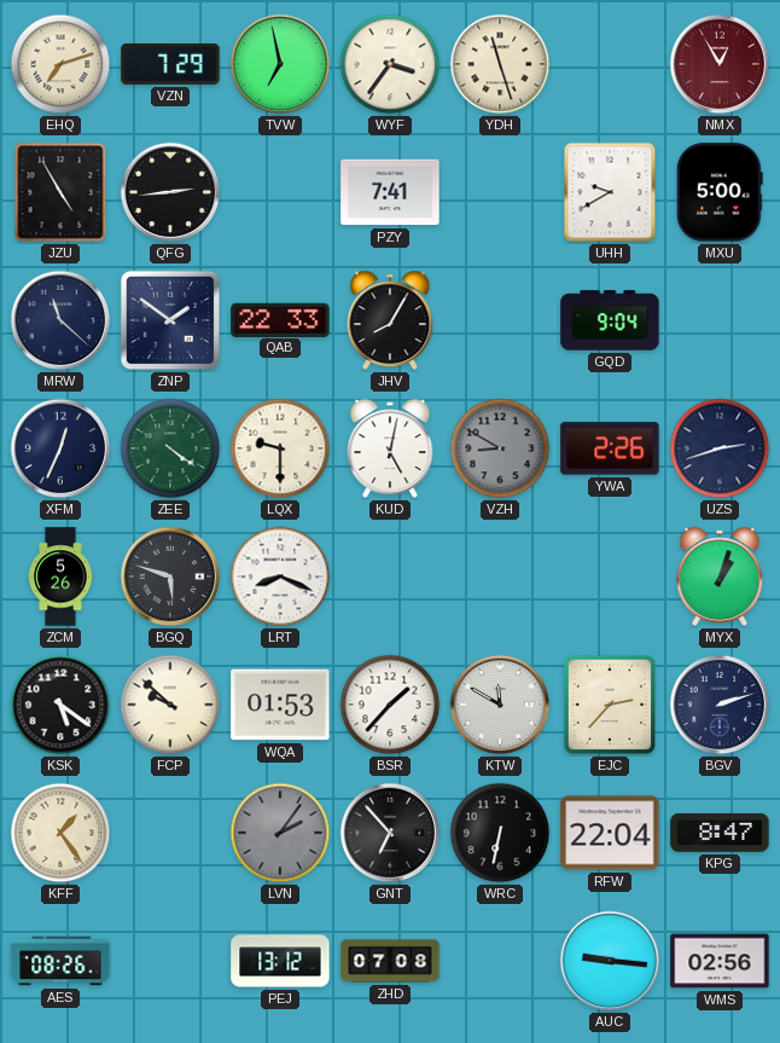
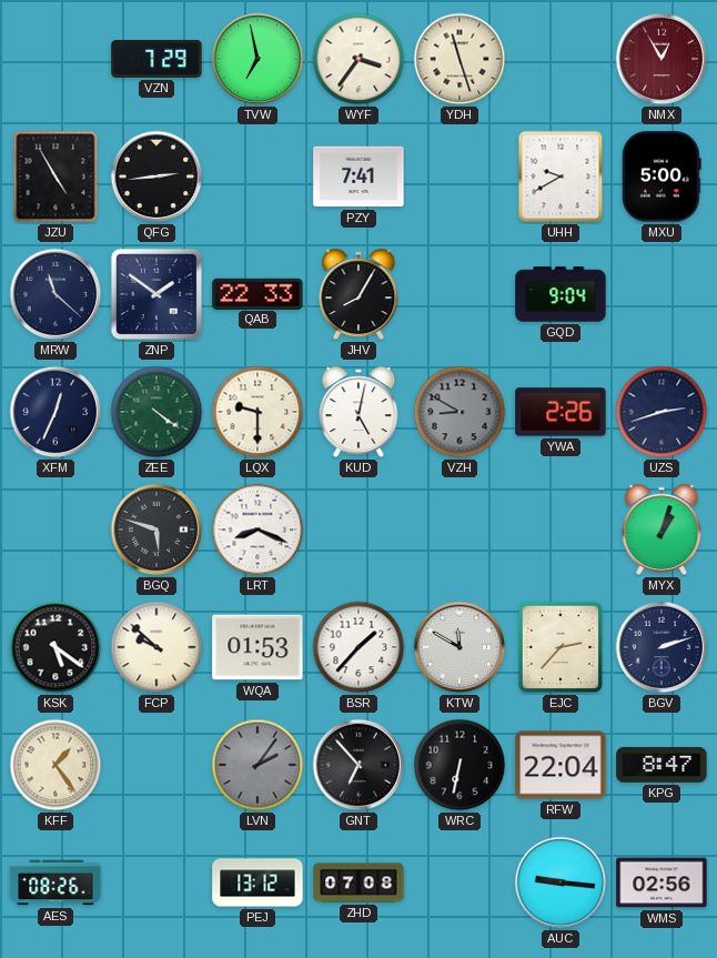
EHQ: 7:12 -> none
ZCM: 5:26 -> none
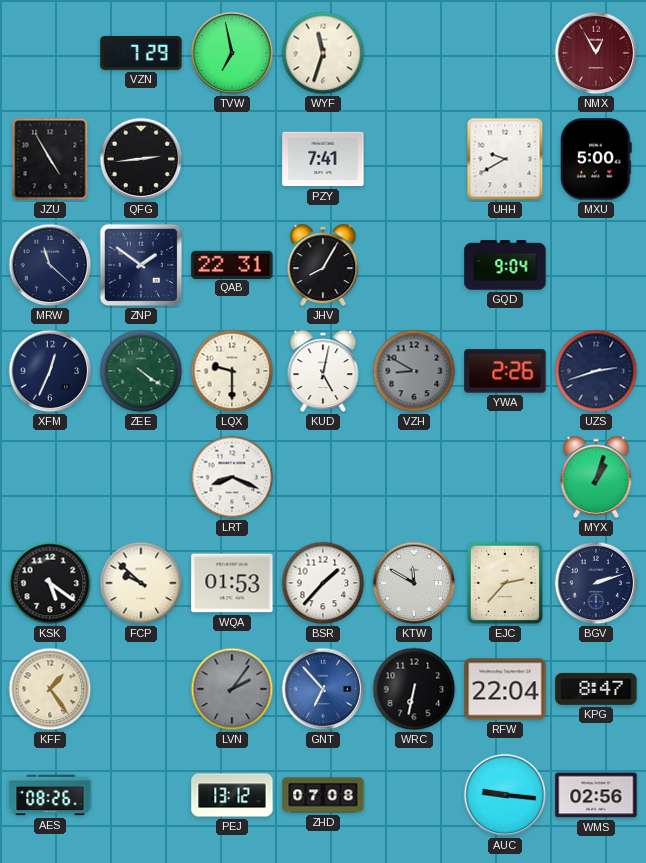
WYF: 3:36 -> 11:33
YDH: 11:27 -> none
QAB: 22:33 -> 22:31
BGQ: 5:48 -> none
GNT dial: black -> blue
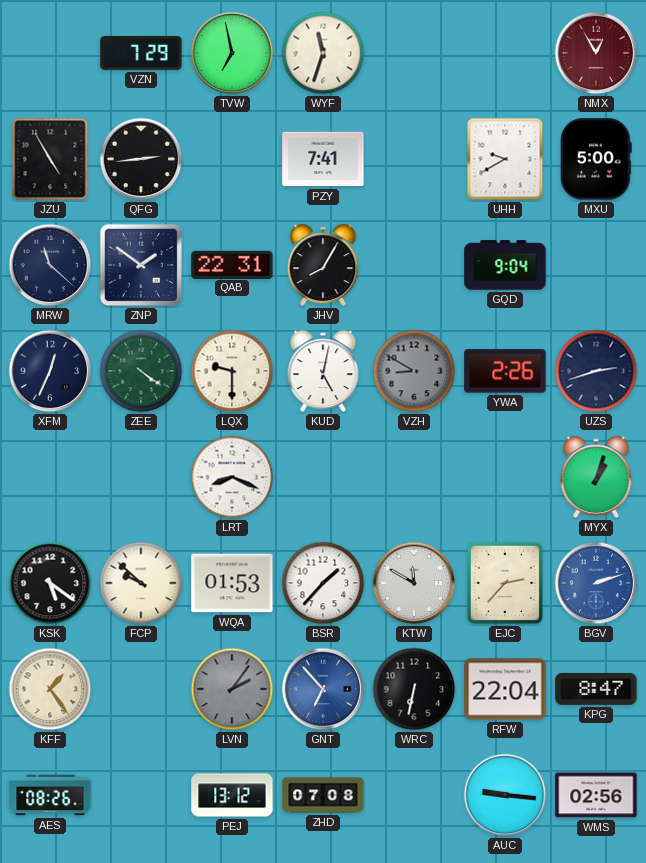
BGV dial: navy -> blue
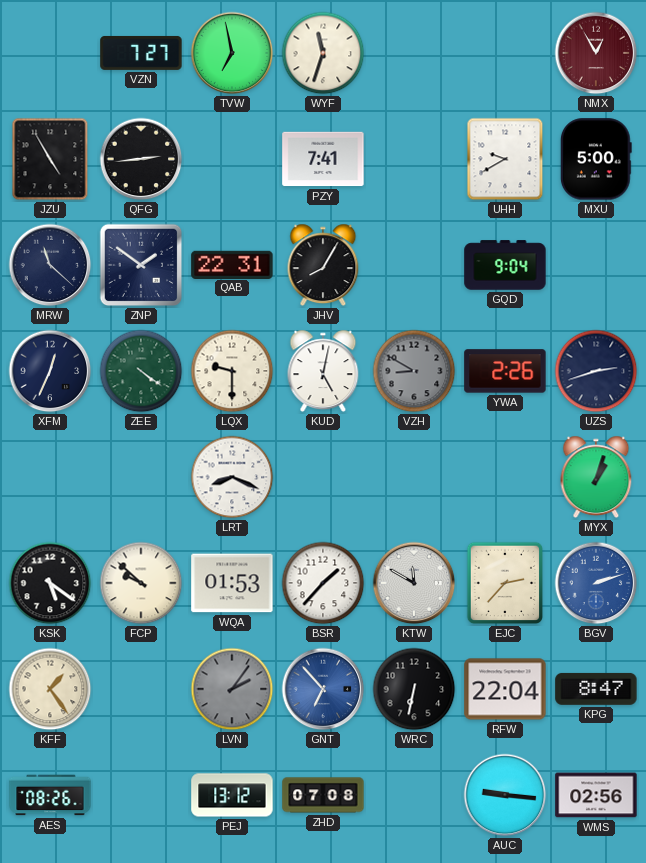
VZN: 7:29 -> 7:27
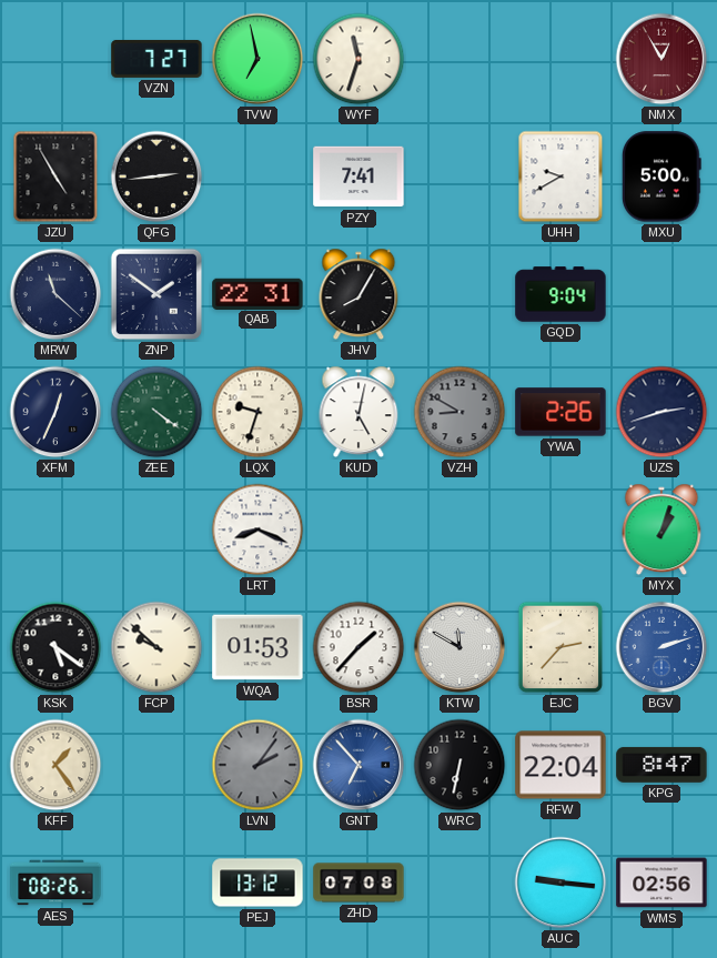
LQX: 9:30 -> 9:33
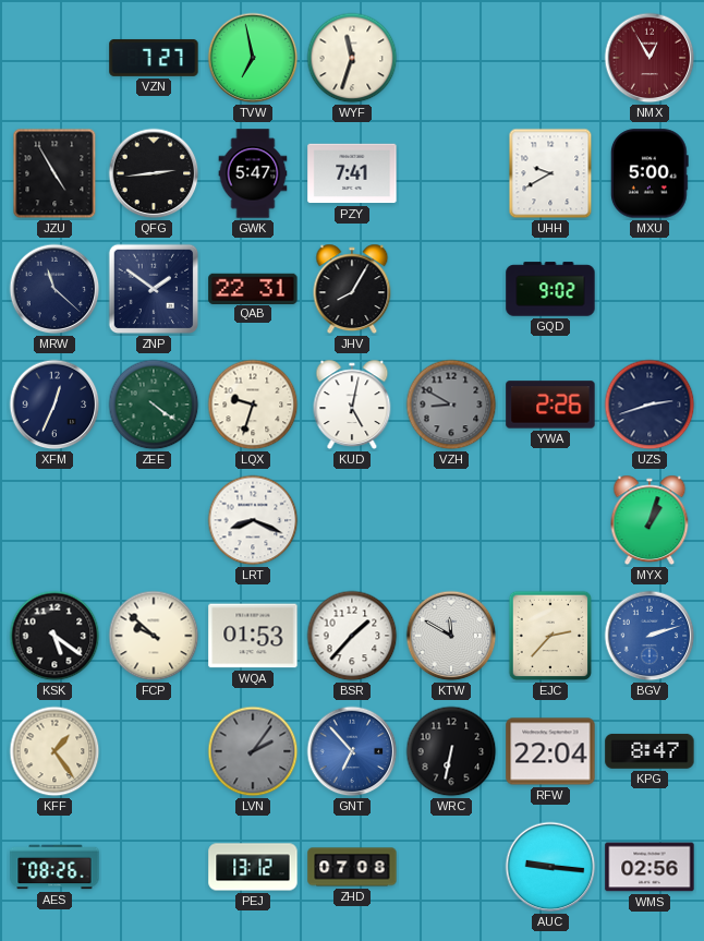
GWK: none -> 5:47
GQD: 9:04 -> 9:02
